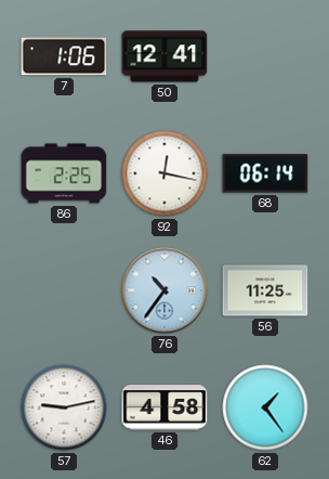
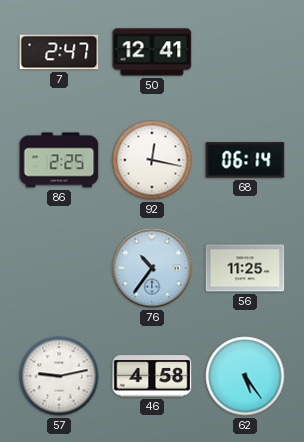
7: 1:06 -> 2:47
62: 1:24 -> 5:24
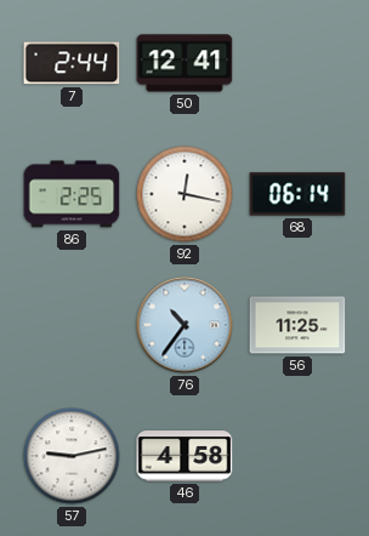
7: 2:47 -> 2:44
62: 5:24 -> none
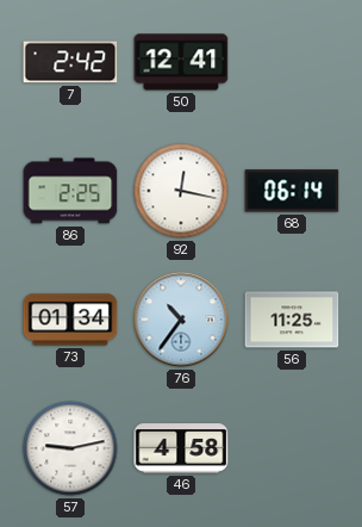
7: 2:44 -> 2:42
73: none -> 01:34
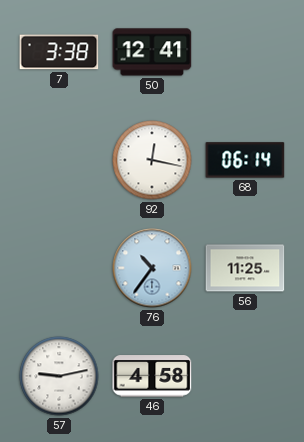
7: 2:42 -> 3:38
86: 2:25 -> none
73: 01:34 -> none
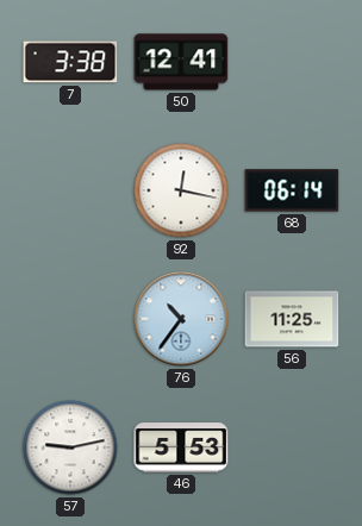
46: 4:58 -> 5:53
